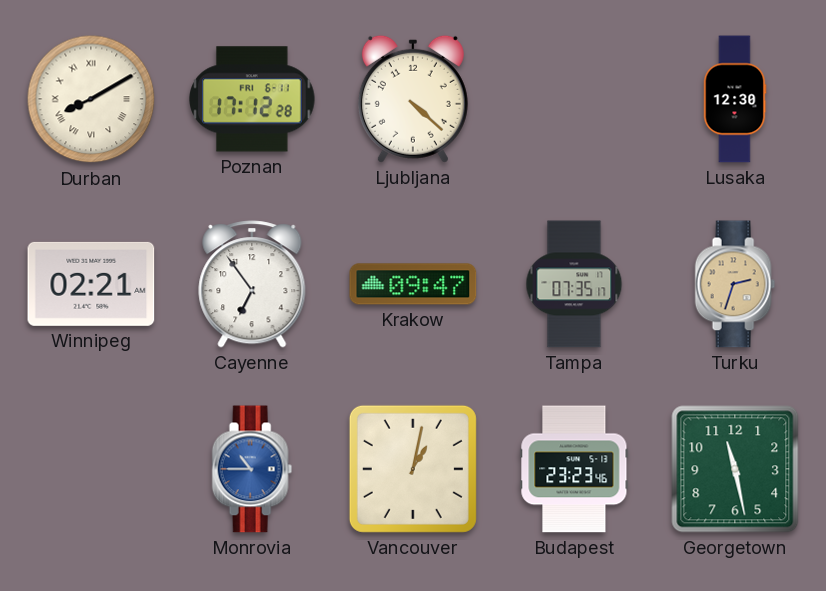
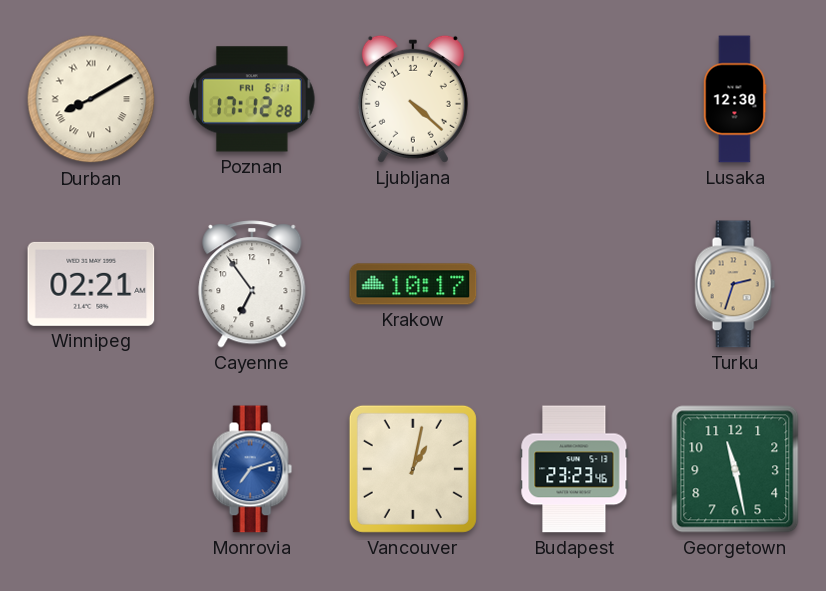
Krakow: 09:47 -> 10:17
Tampa: 07:35 -> none
Monrovia: 10:45 -> 7:12
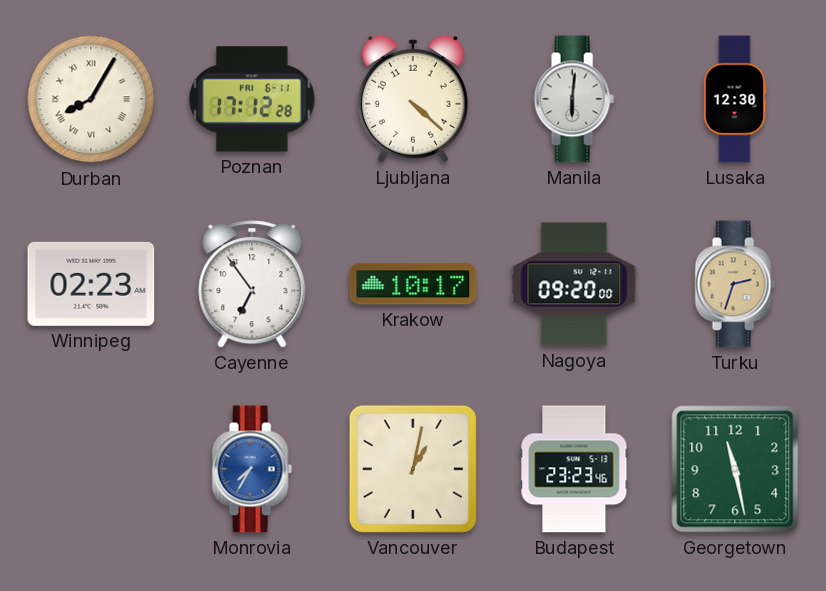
Durban: 8:10 -> 8:05
Manila: none -> 6:01
Winnipeg: 02:21 -> 02:23
Nagoya: none -> 09:20
Monrovia: 7:12 -> 7:35
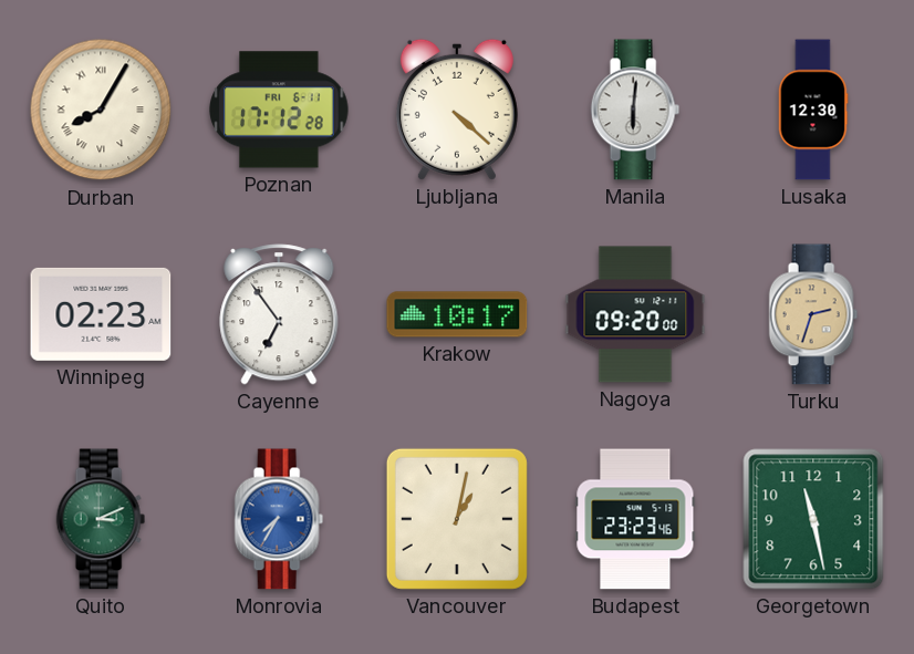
Quito: none -> 3:11
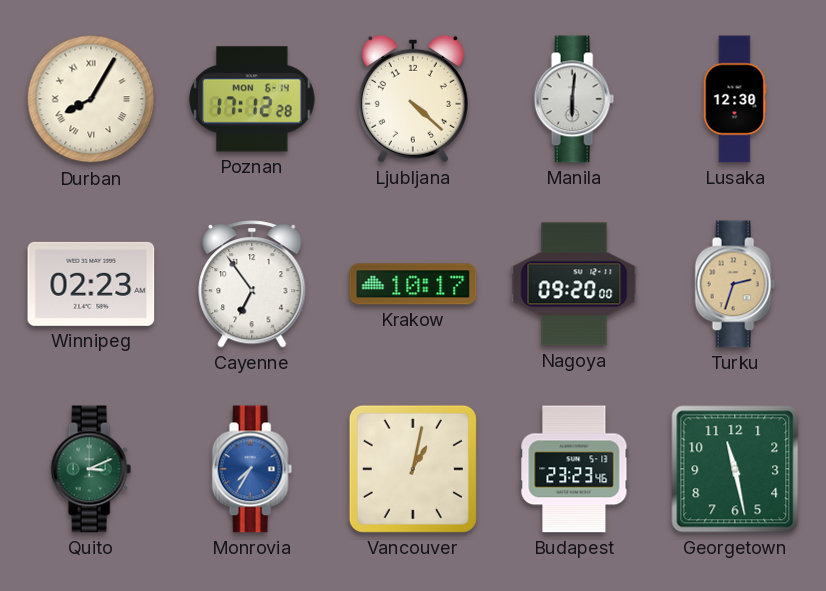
Poznan date: FRI 6-11 -> MON 6-14
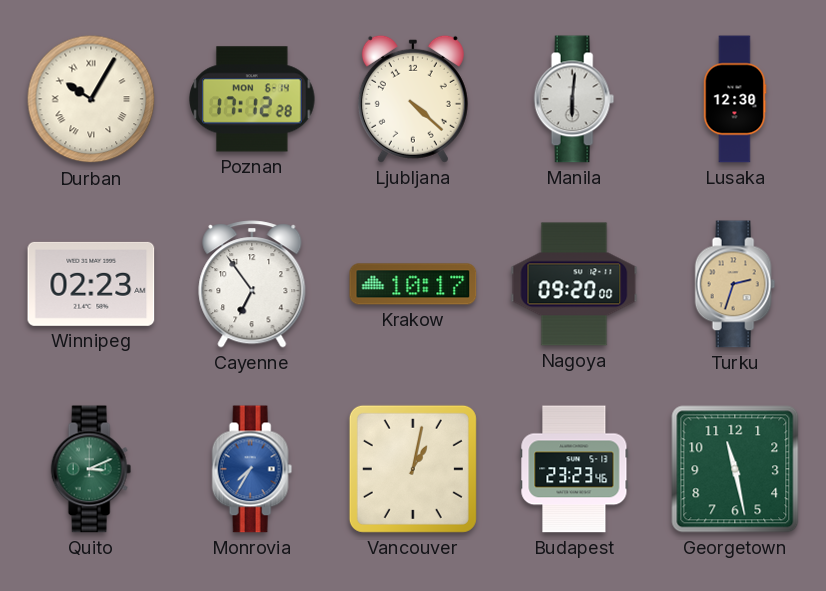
Durban: 8:05 -> 10:05
